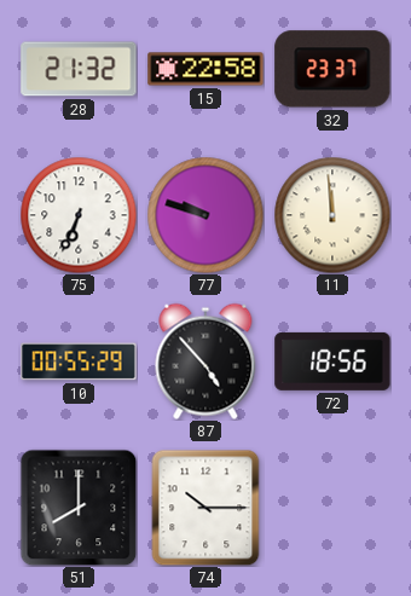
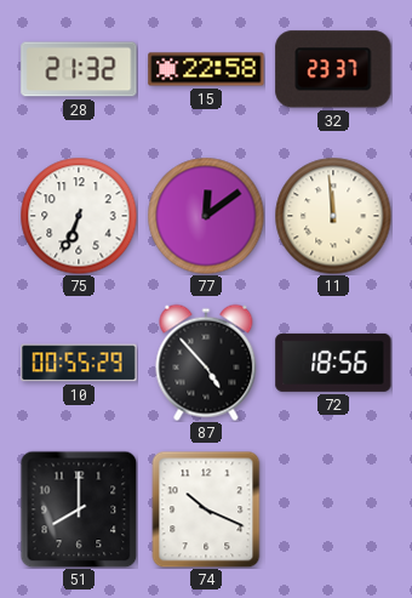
77: 9:48 -> 12:09
74: 10:15 -> 10:19
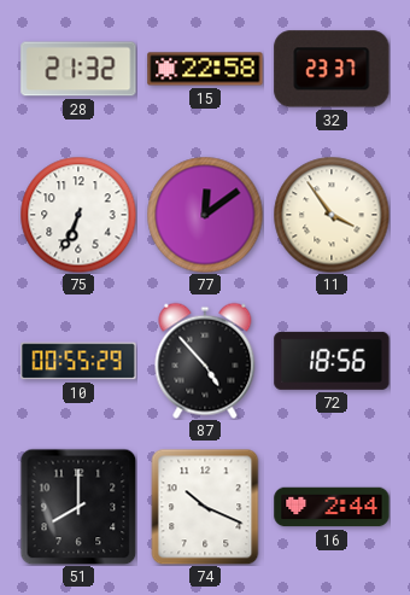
11: 11:59 -> 3:54
16: none -> 2:44
